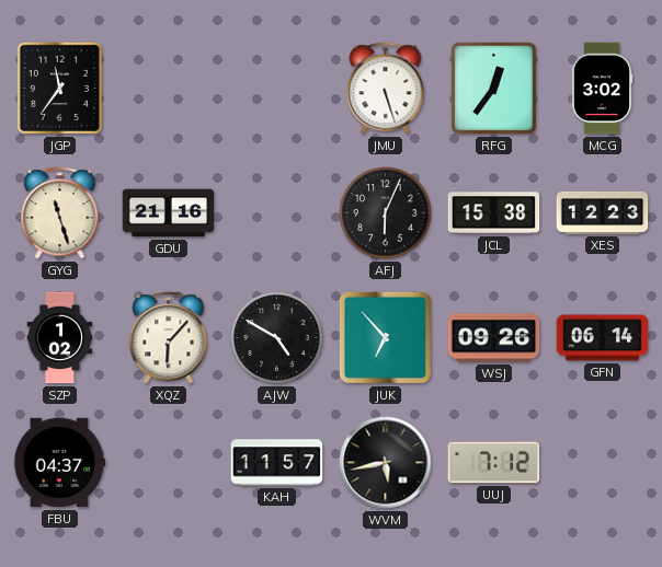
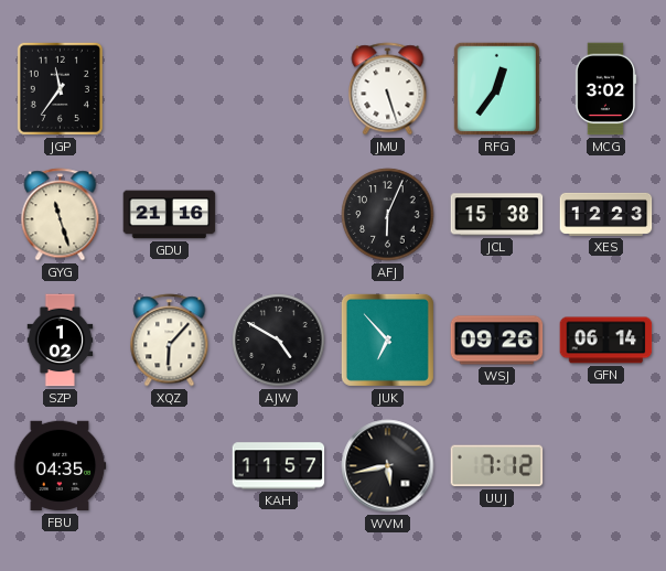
FBU: 04:37 -> 04:35
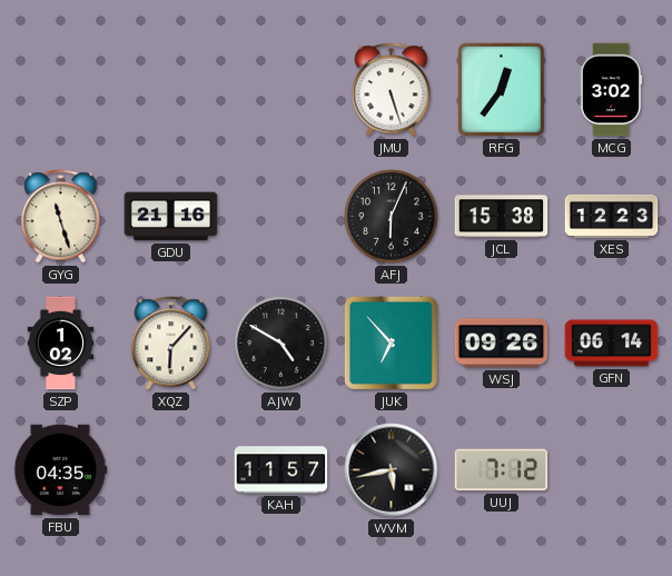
JGP: 11:36 -> none
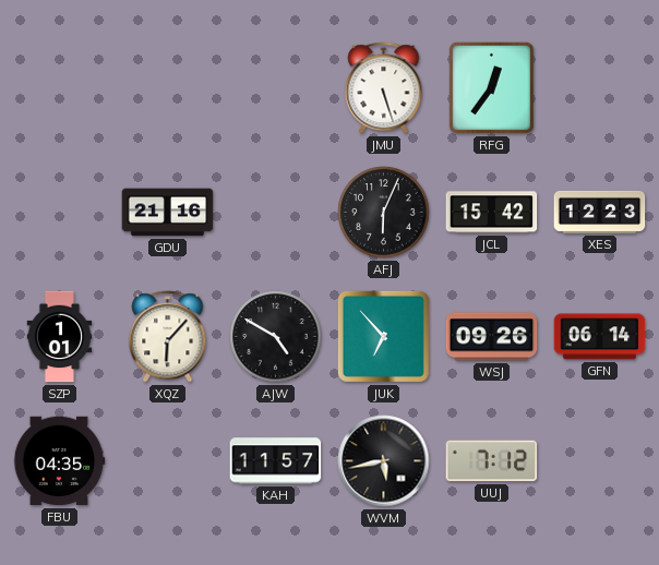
MCG: 3:02 -> none
GYG: 11:27 -> none
JCL: 15:38 -> 15:42
SZP: 1:02 -> 1:01
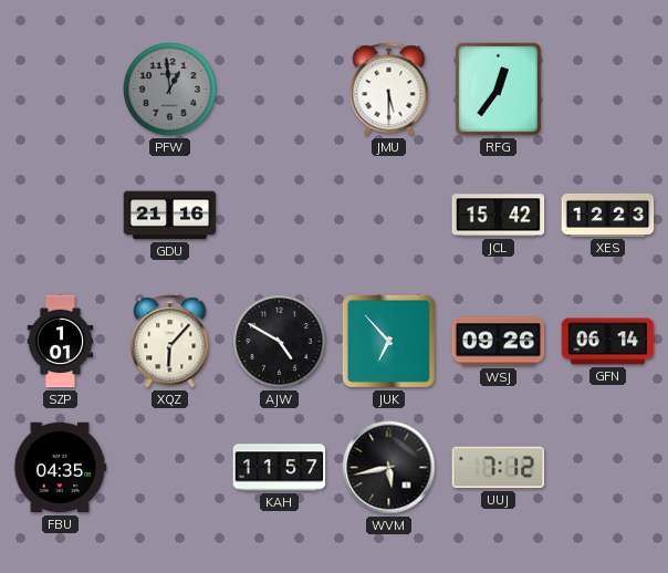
PFW: none -> 12:59
JMU: 5:27 -> 5:30
AFJ: 6:04 -> none
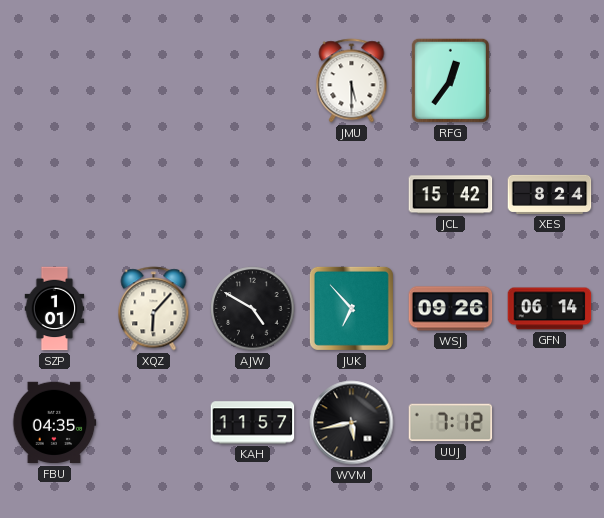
PFW: 12:59 -> none
GDU: 21:16 -> none
XES: 12:23 -> 8:24
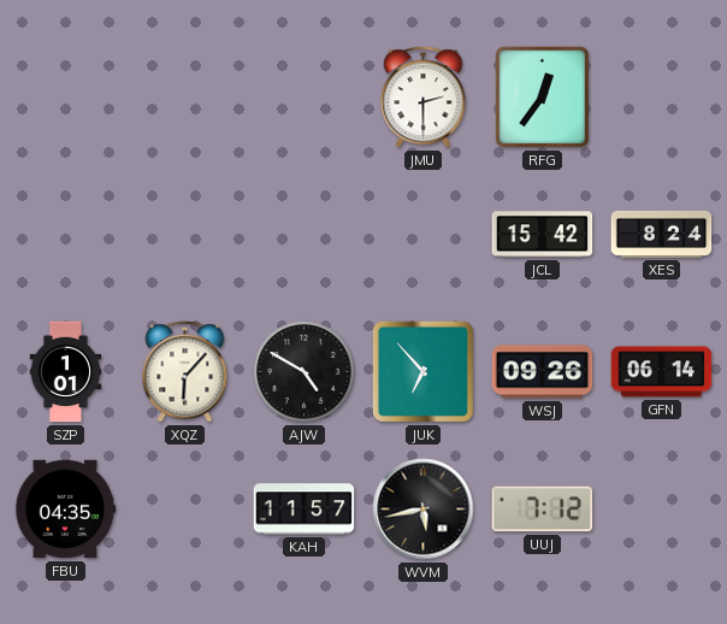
JMU: 5:30 -> 2:30
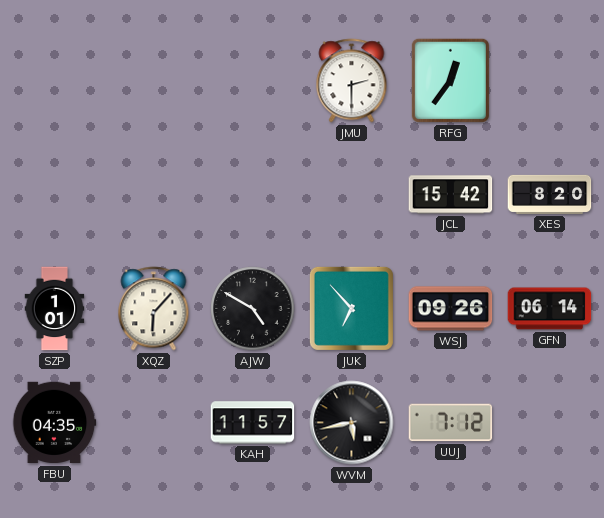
XES: 8:24 -> 8:20
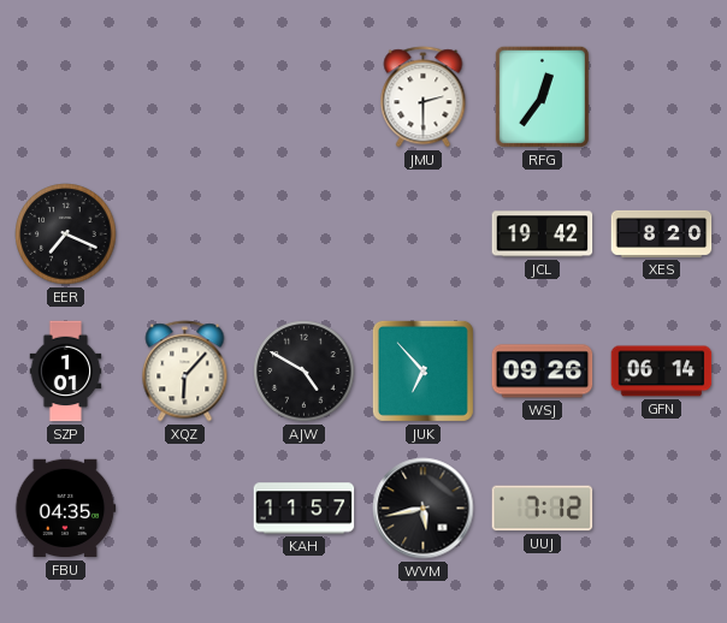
EER: none -> 7:19
JCL: 15:42 -> 19:42
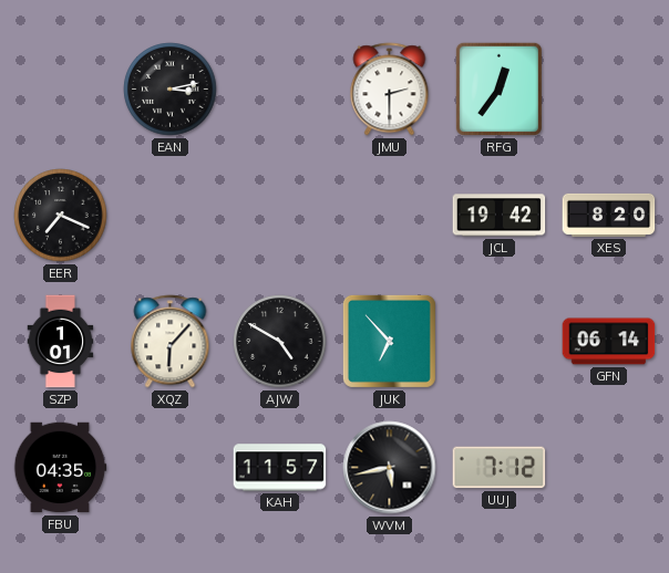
EAN: none -> 3:13
WSJ: 09:26 -> none
